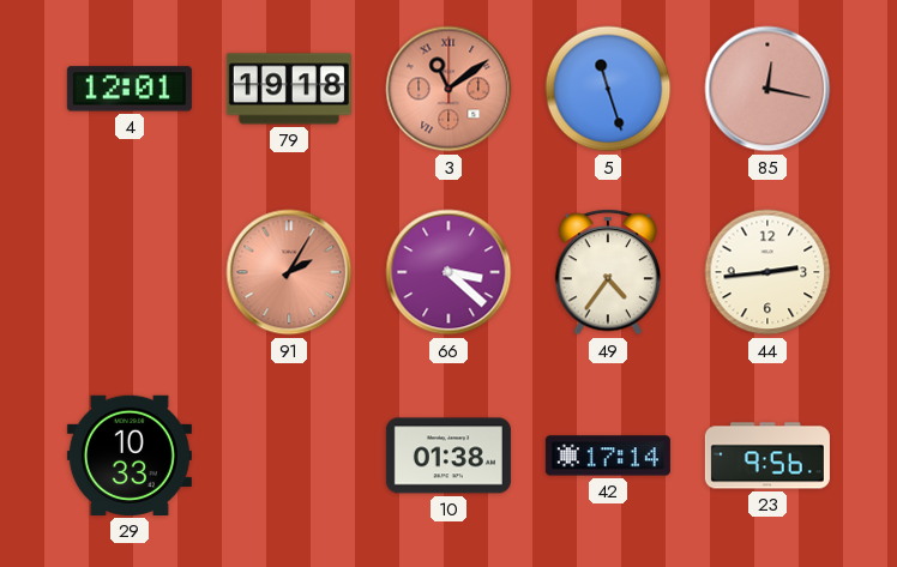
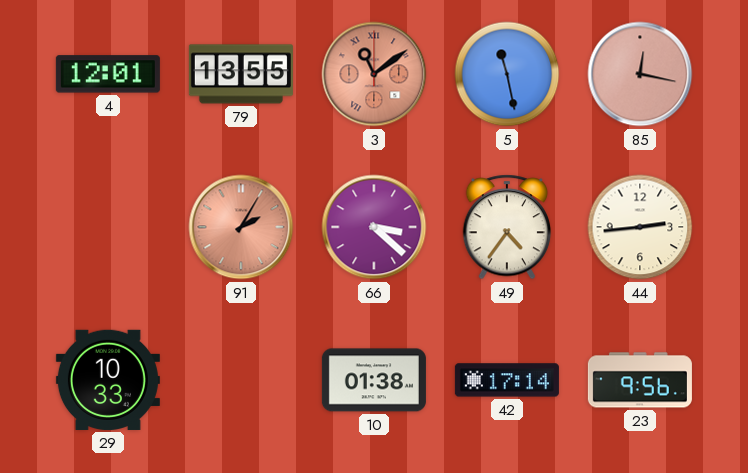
79: 19:18 -> 13:55
5: 11:27 -> 11:28
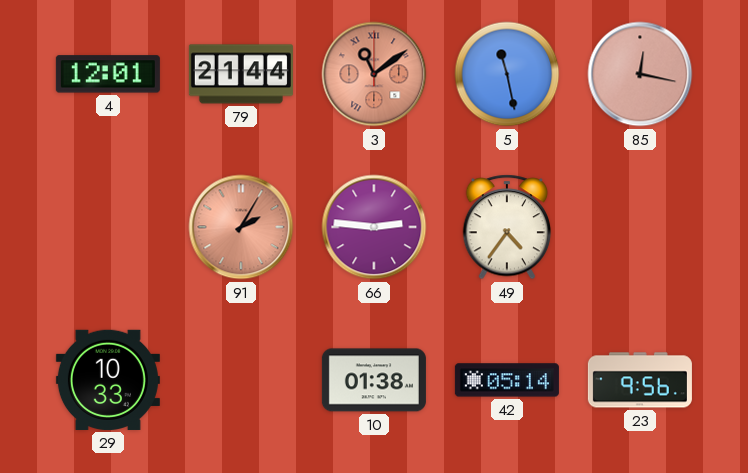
79: 13:55 -> 21:44
66: 3:22 -> 2:46
44: 2:44 -> none
42: 17:14 -> 05:14
